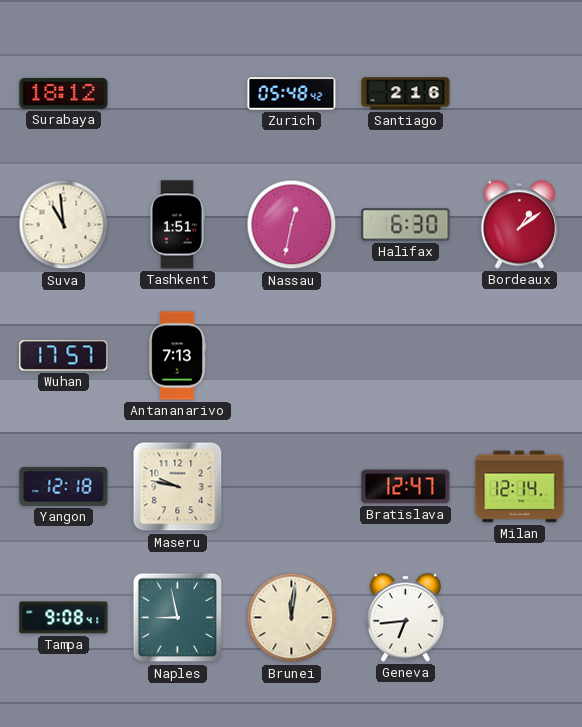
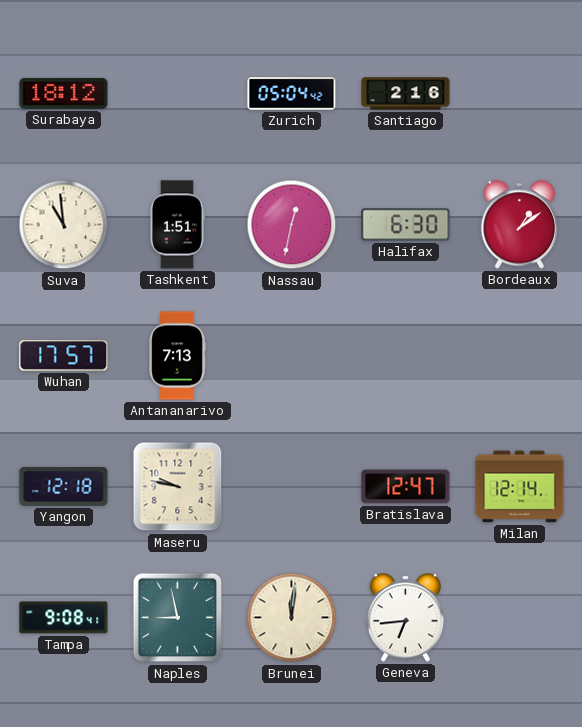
Zurich: 05:48 -> 05:04
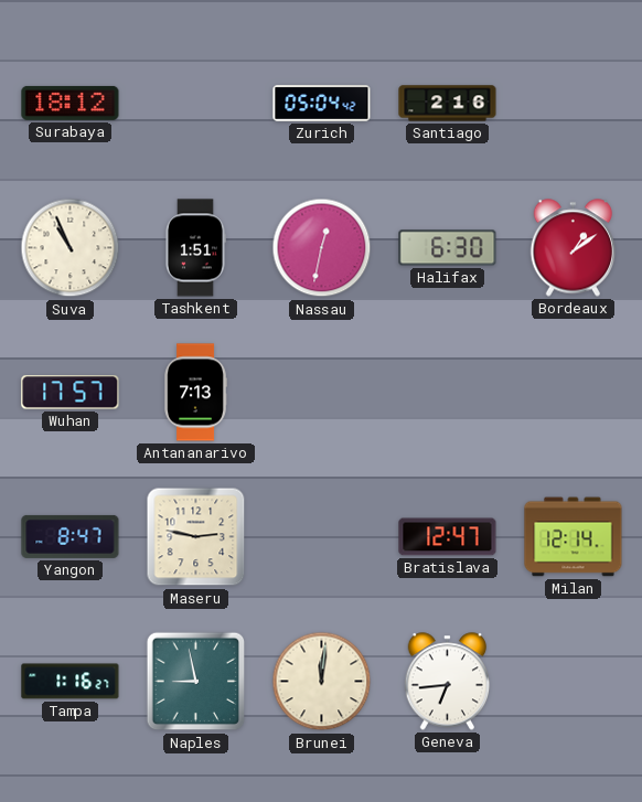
Suva: 10:59 -> 10:56
Yangon: 12:18 -> 8:47
Maseru: 9:47 -> 2:47
Tampa: 9:08 -> 1:16
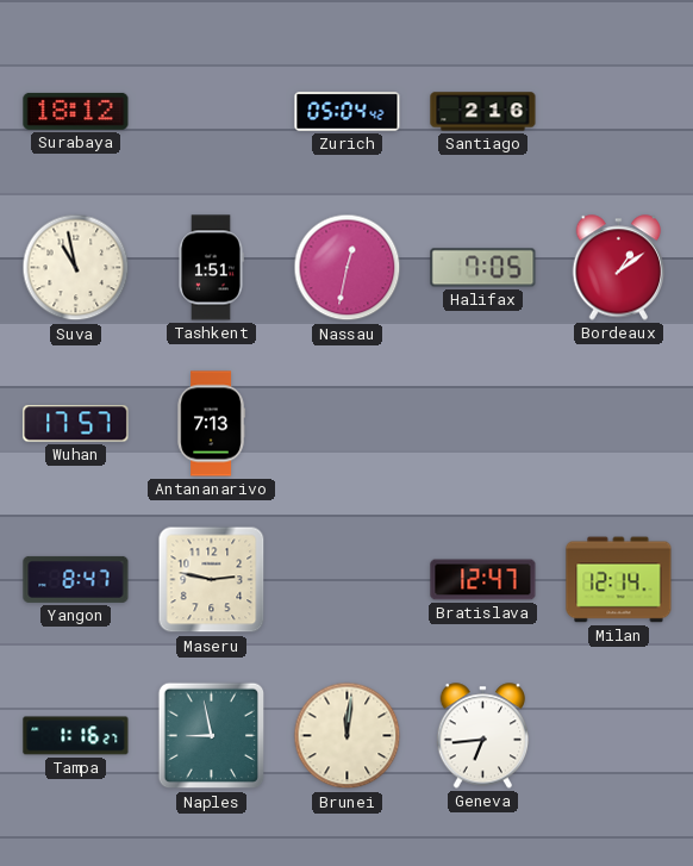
Suva: 10:56 -> 10:58
Halifax: 6:30 -> 7:05
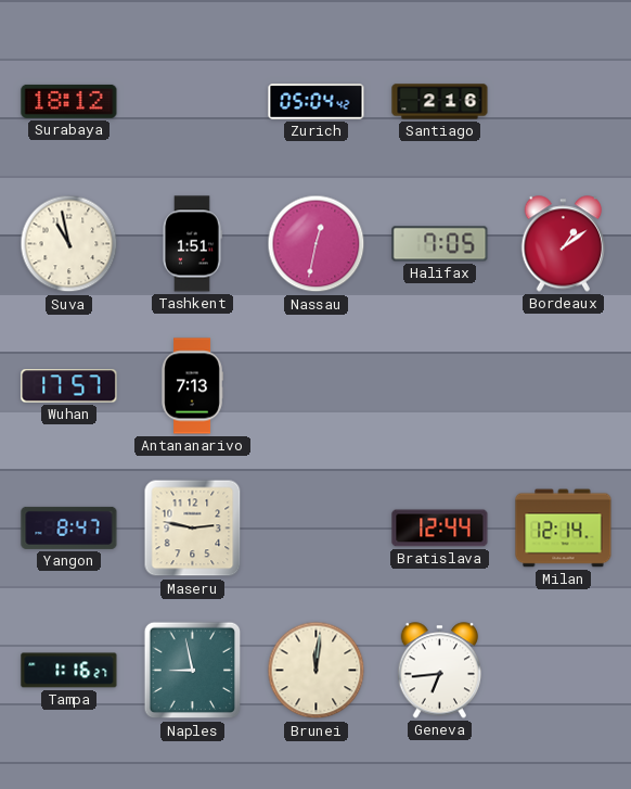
Bratislava: 12:47 -> 12:44
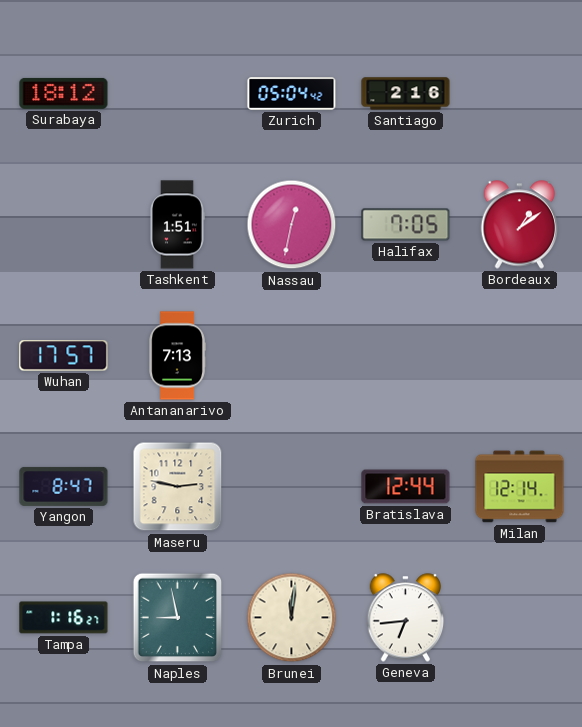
Suva: 10:58 -> none
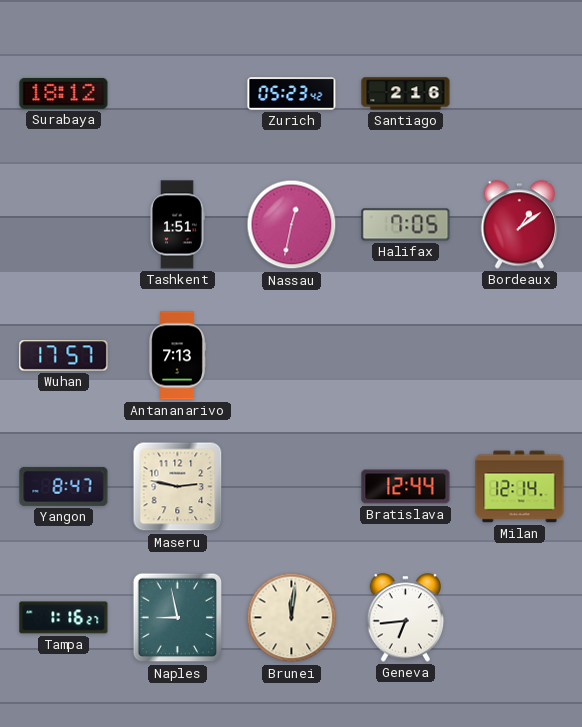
Zurich: 05:04 -> 05:23
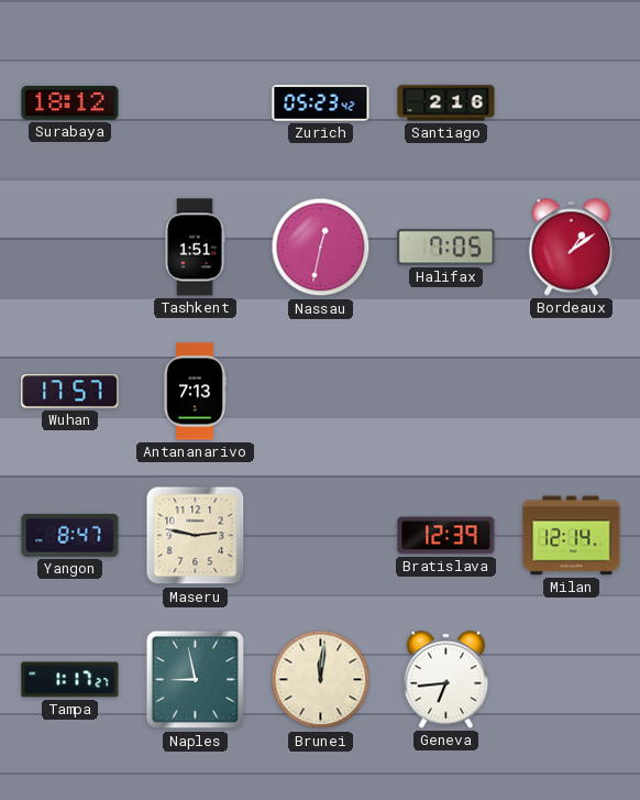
Bratislava: 12:44 -> 12:39
Tampa: 1:16 -> 1:17
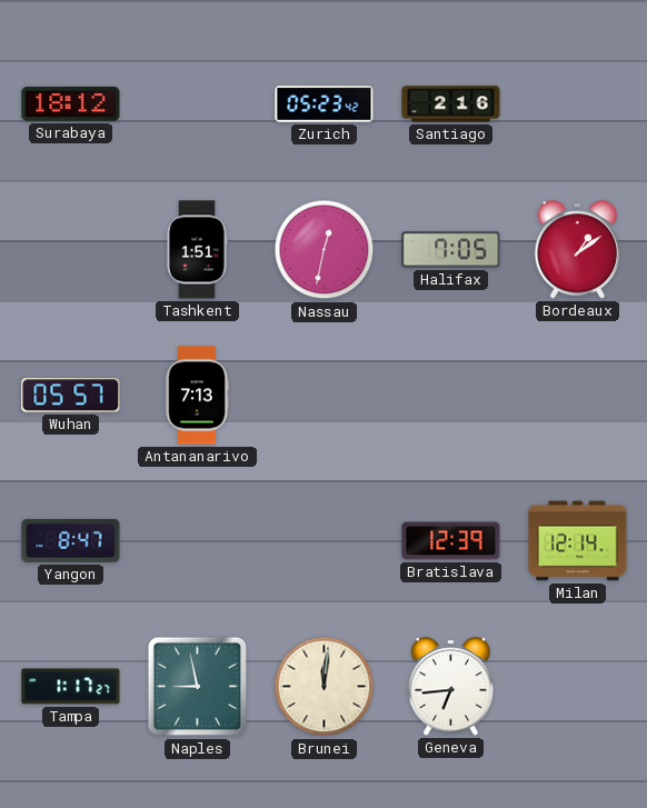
Wuhan: 17:57 -> 05:57
Maseru: 2:47 -> none
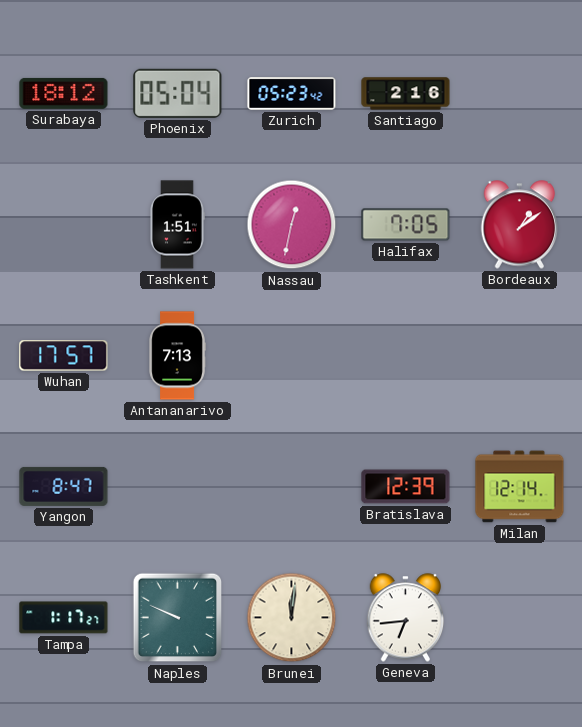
Phoenix: none -> 05:04
Wuhan: 05:57 -> 17:57
Naples: 8:58 -> 9:49
